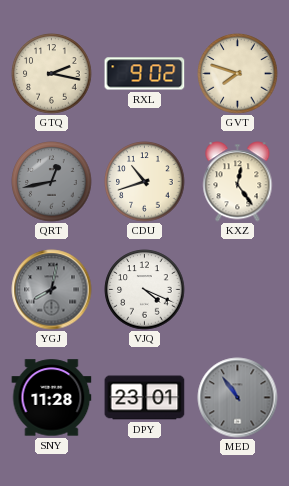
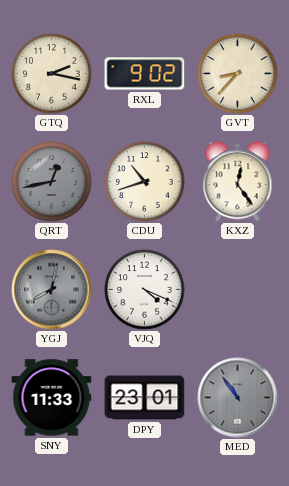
GVT: 7:48 -> 8:37
SNY: 11:28 -> 11:33
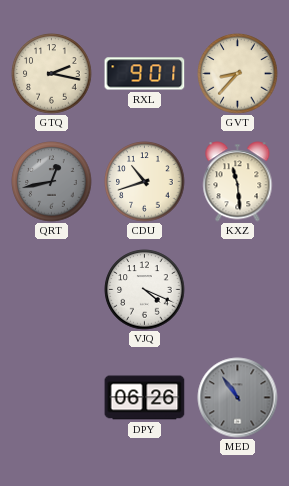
RXL: 9:02 -> 9:01
KXZ: 12:24 -> 11:29
YGJ: 8:02 -> none
SNY: 11:33 -> none
DPY: 23:01 -> 06:26
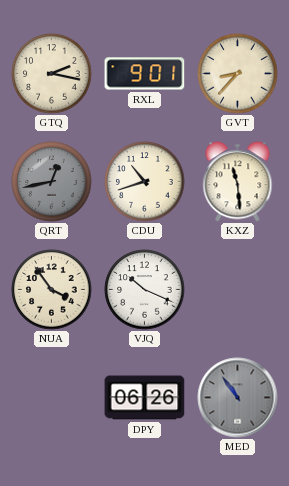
NUA: none -> 3:54
VJQ: 4:19 -> 10:19
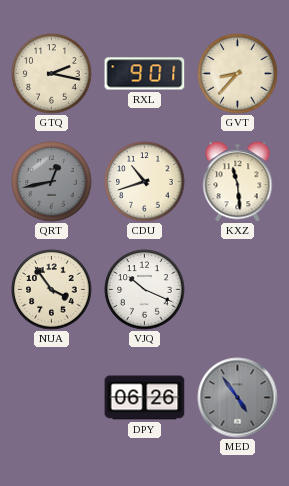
MED: 10:54 -> 4:54
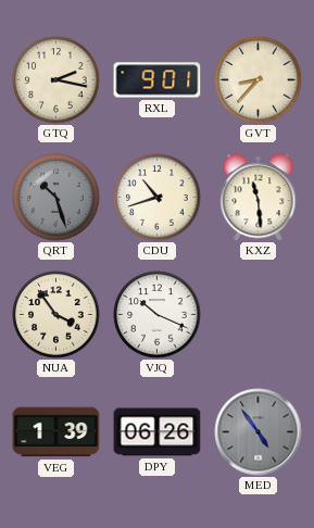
QRT: 12:43 -> 10:27
VEG: none -> 1:39
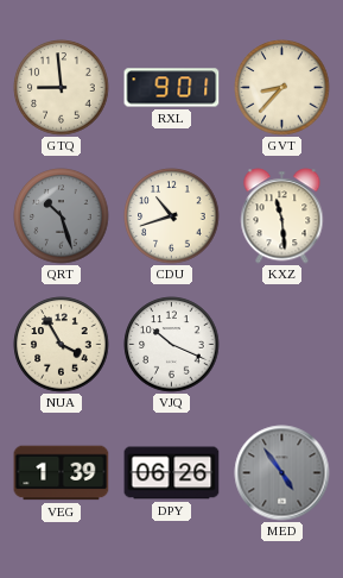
GTQ: 2:17 -> 8:59
NUA: 3:54 -> 3:55
